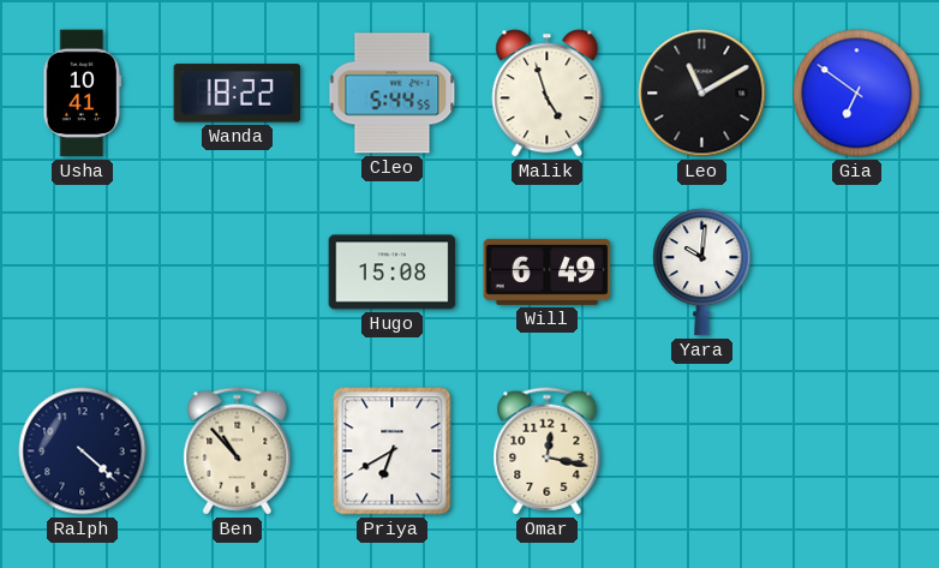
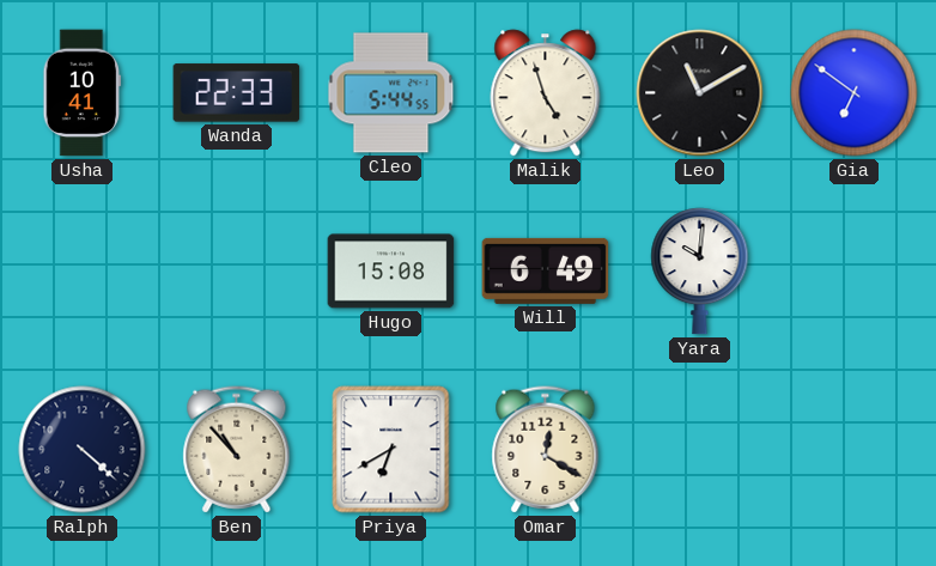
Wanda: 18:22 -> 22:33
Omar: 12:17 -> 12:20
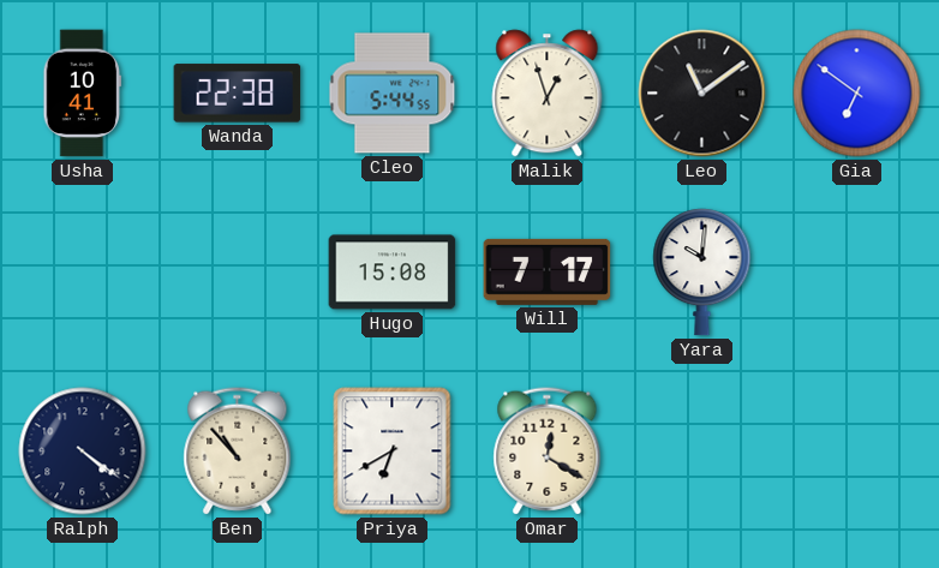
Wanda: 22:33 -> 22:38
Malik: 4:57 -> 12:57
Leo: 11:10 -> 11:09
Will: 6:49 -> 7:17
Ralph: 4:22 -> 4:21
